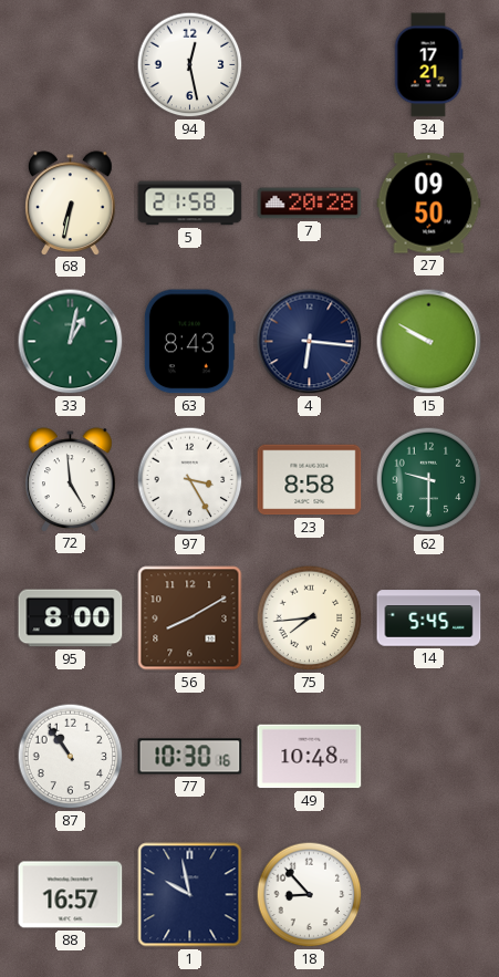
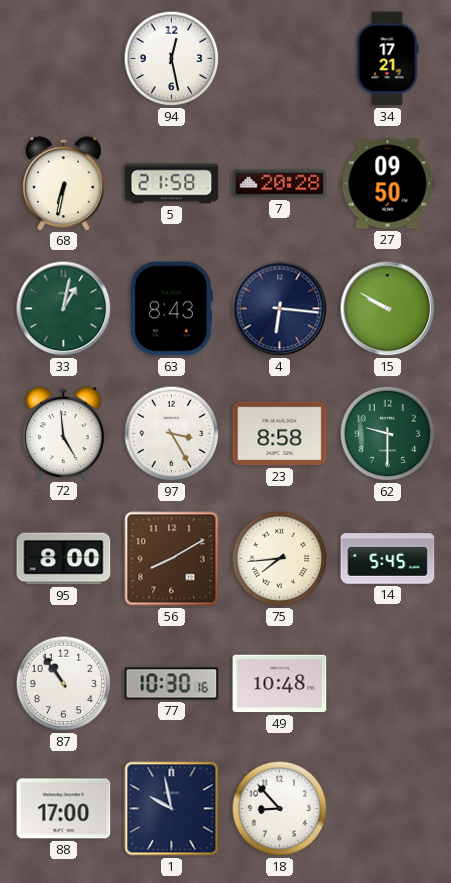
88: 16:57 -> 17:00
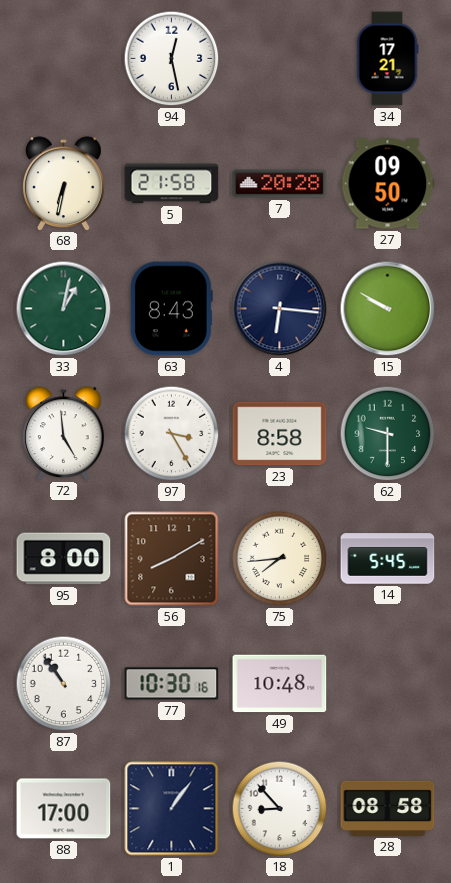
1: 9:58 -> 1:06
28: none -> 08:58
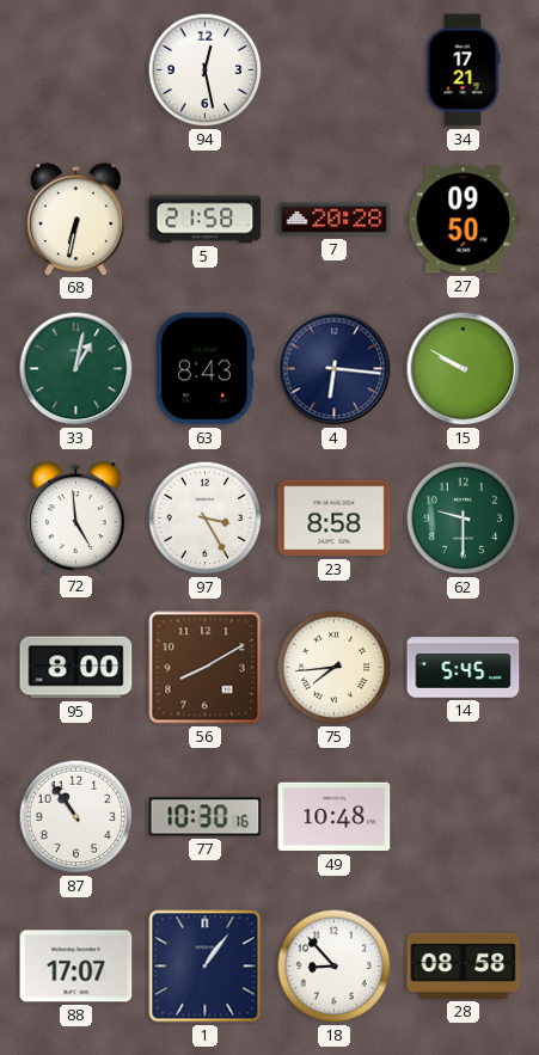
88: 17:00 -> 17:07
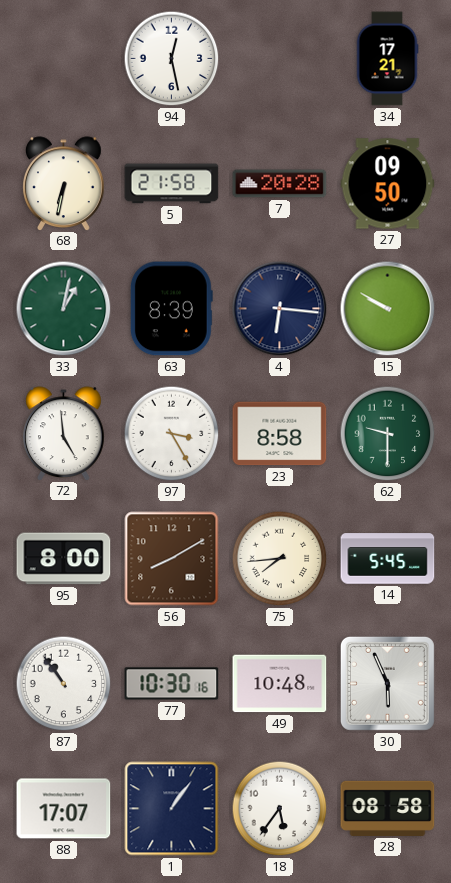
63: 8:43 -> 8:39
30: none -> 5:56
18: 8:53 -> 5:36
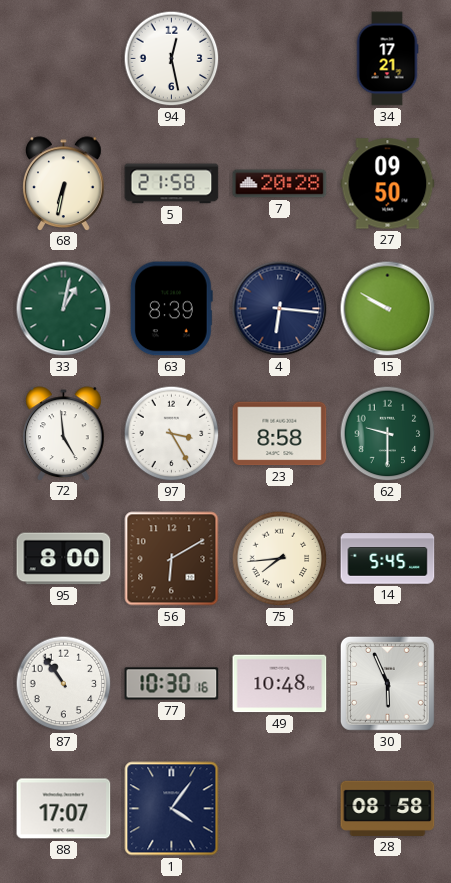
56: 8:10 -> 6:10
1: 1:06 -> 4:06
18: 5:36 -> none
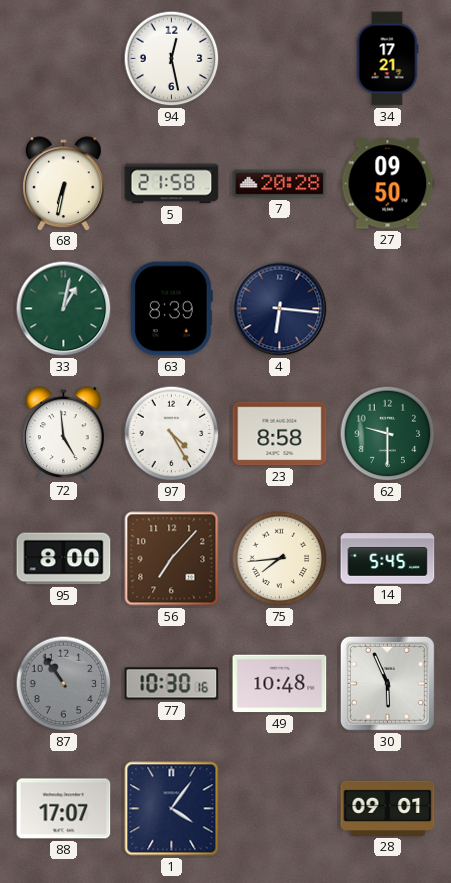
15: 9:50 -> none
97: 3:25 -> 4:25
56: 6:10 -> 7:07
87 dial: white -> grey
28: 08:58 -> 09:01
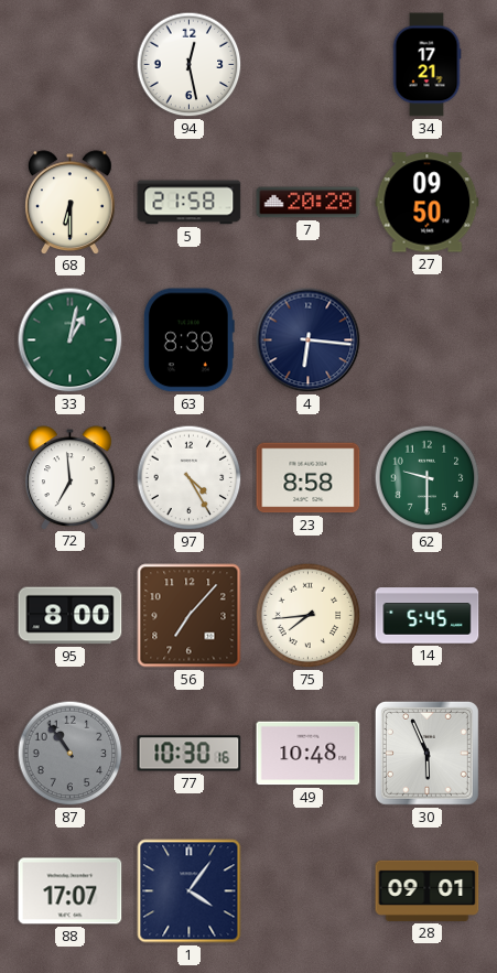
68: 6:32 -> 6:30
72: 4:59 -> 6:59
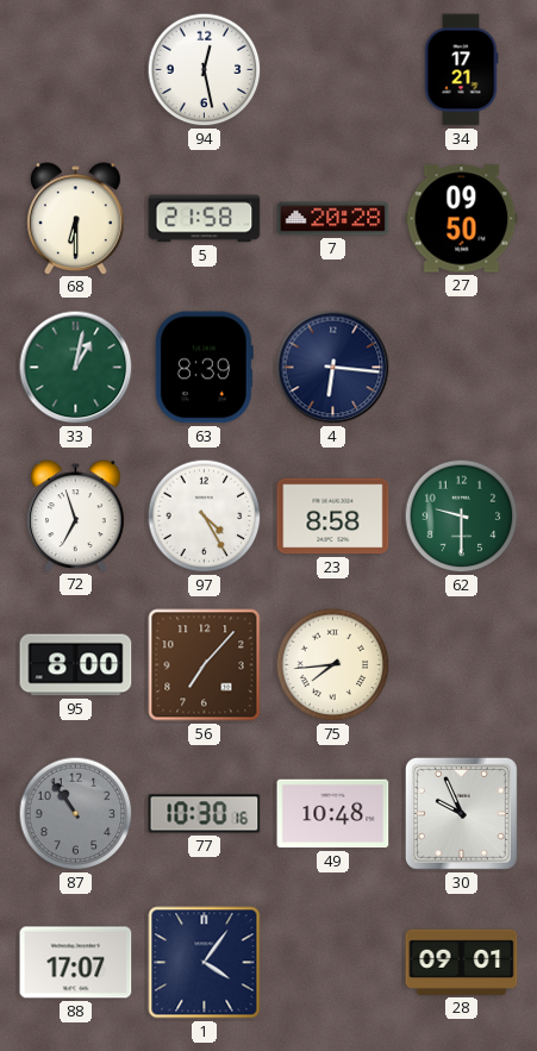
72: 6:59 -> 6:57
14: 5:45 -> none
30: 5:56 -> 9:56
